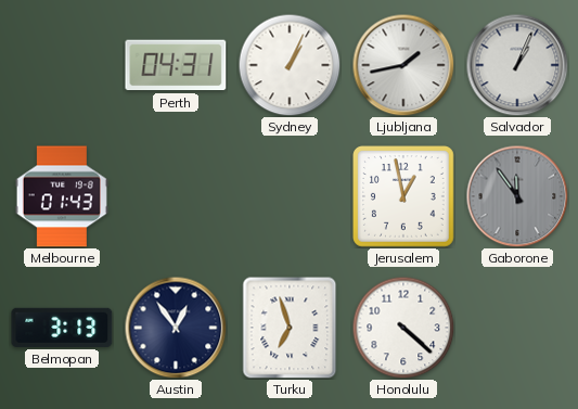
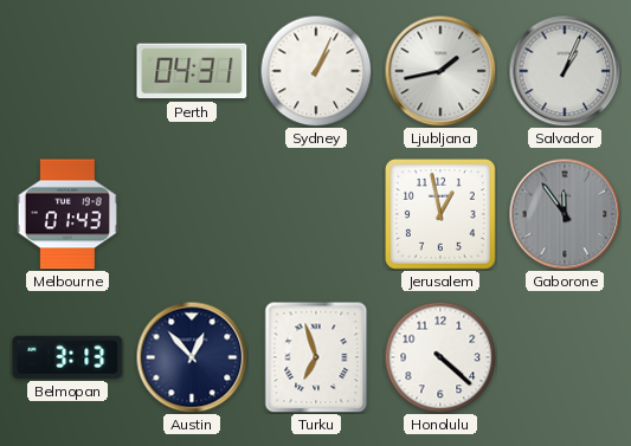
Austin: 12:54 -> 12:53
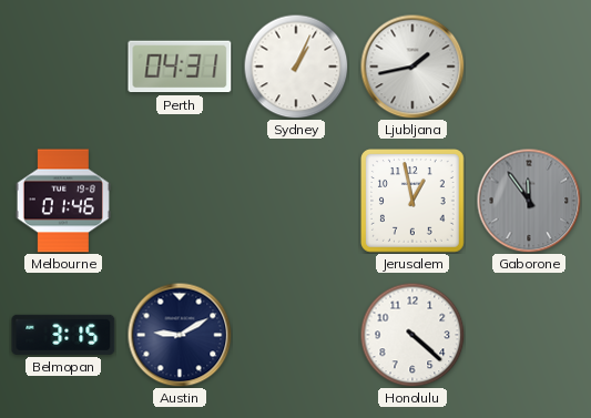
Salvador: 1:04 -> none
Melbourne: 01:43 -> 01:46
Belmopan: 3:13 -> 3:15
Austin: 12:53 -> 9:10
Turku: 6:57 -> none
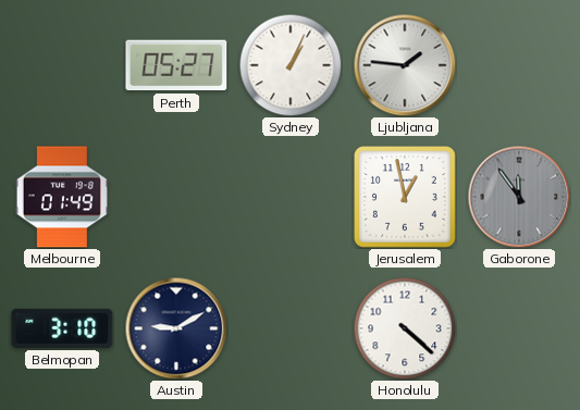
Perth: 04:31 -> 05:27
Ljubljana: 1:43 -> 1:46
Melbourne: 01:46 -> 01:49
Belmopan: 3:15 -> 3:10
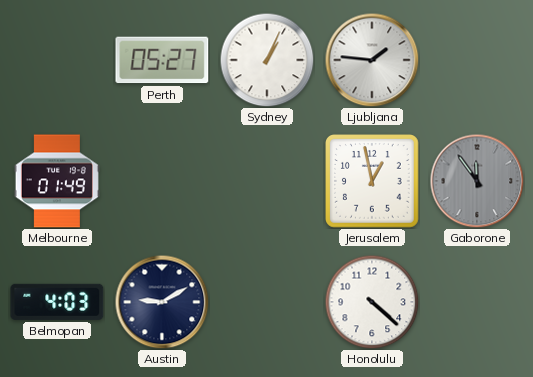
Belmopan: 3:10 -> 4:03
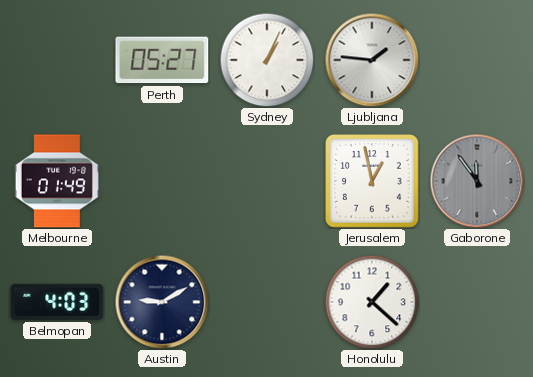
Honolulu: 4:22 -> 1:22
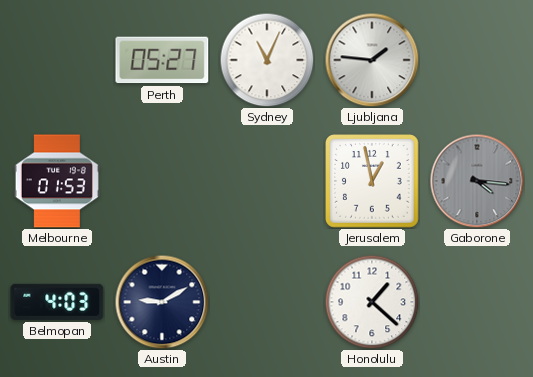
Sydney: 1:04 -> 11:04
Melbourne: 01:49 -> 01:53
Gaborone: 11:54 -> 4:16
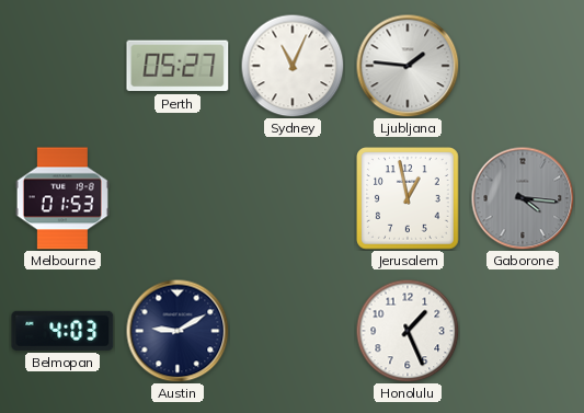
Honolulu: 1:22 -> 1:26
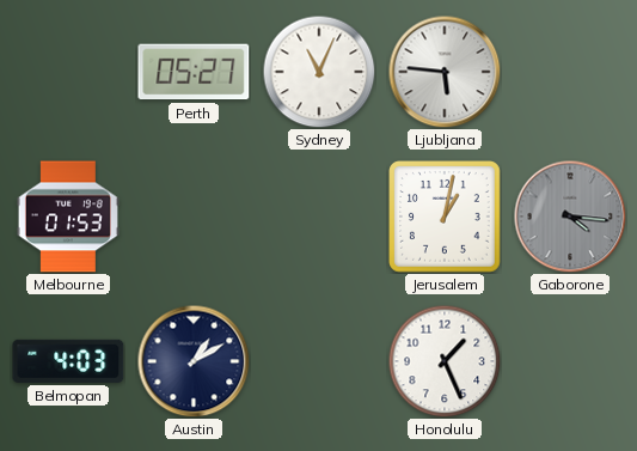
Ljubljana: 1:46 -> 5:46
Jerusalem: 12:58 -> 1:02
Austin: 9:10 -> 1:10
